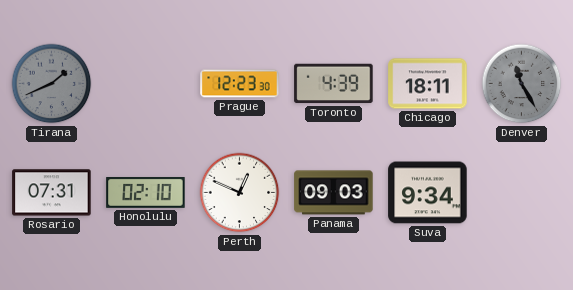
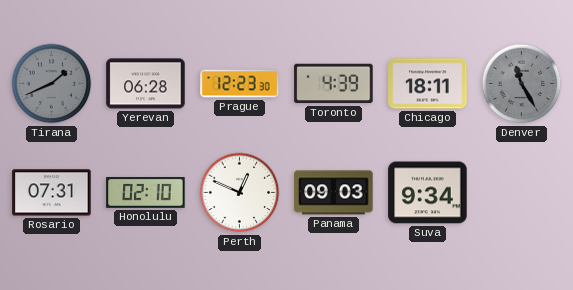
Yerevan: none -> 06:28
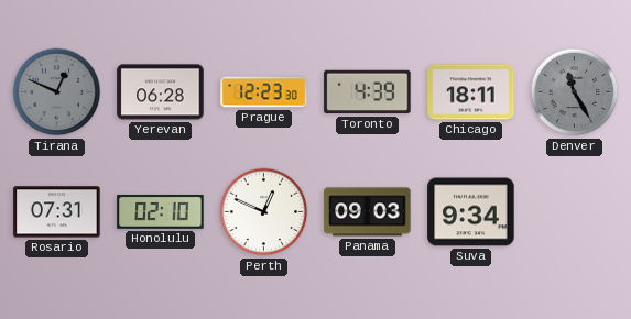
Tirana: 1:41 -> 12:49
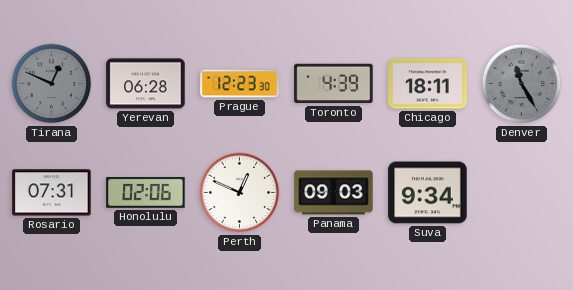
Honolulu: 02:10 -> 02:06
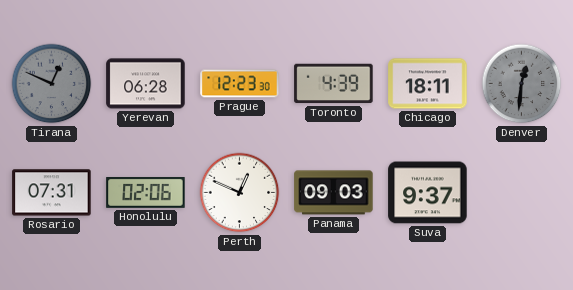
Denver: 11:25 -> 12:31
Suva: 9:34 -> 9:37
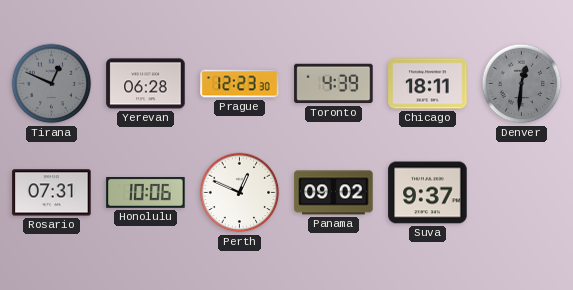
Honolulu: 02:06 -> 10:06
Panama: 09:03 -> 09:02
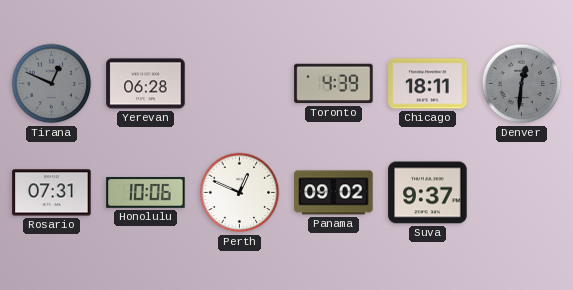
Prague: 12:23 -> none
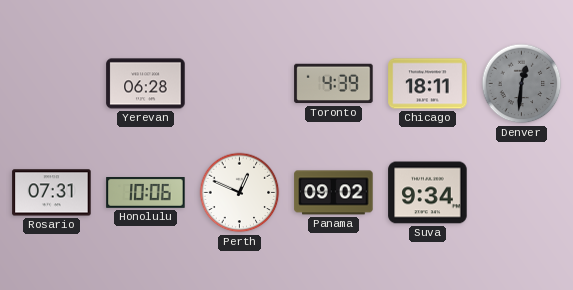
Tirana: 12:49 -> none
Suva: 9:37 -> 9:34
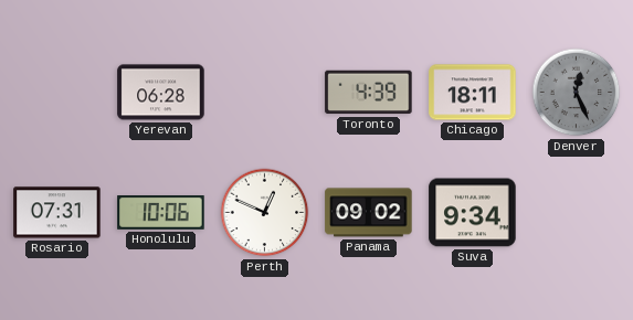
Denver: 12:31 -> 12:26
